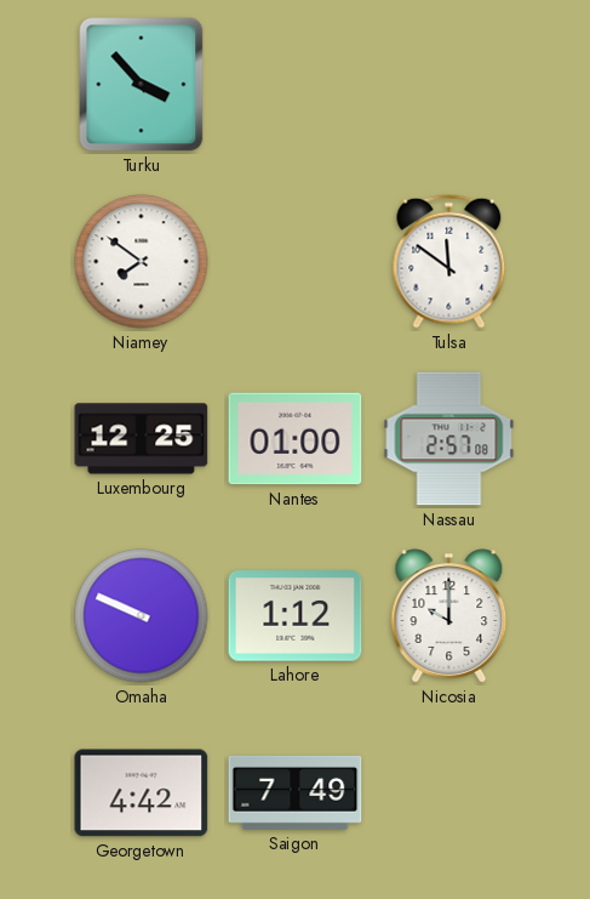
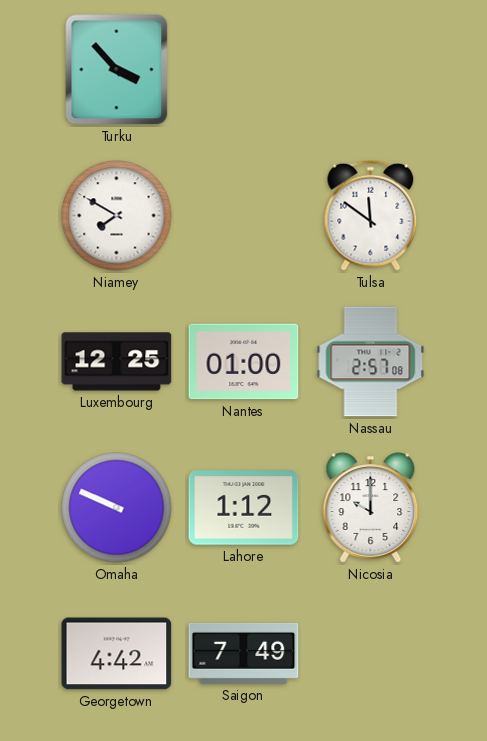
Niamey: 7:51 -> 7:50
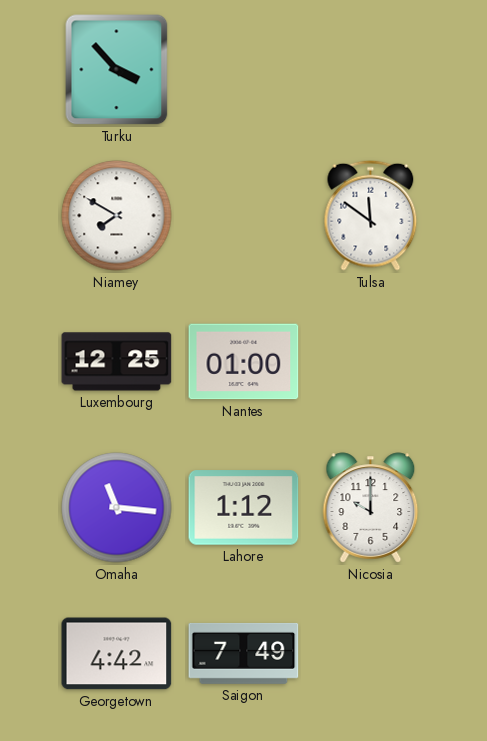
Nassau: 2:57 -> none
Omaha: 9:49 -> 11:16
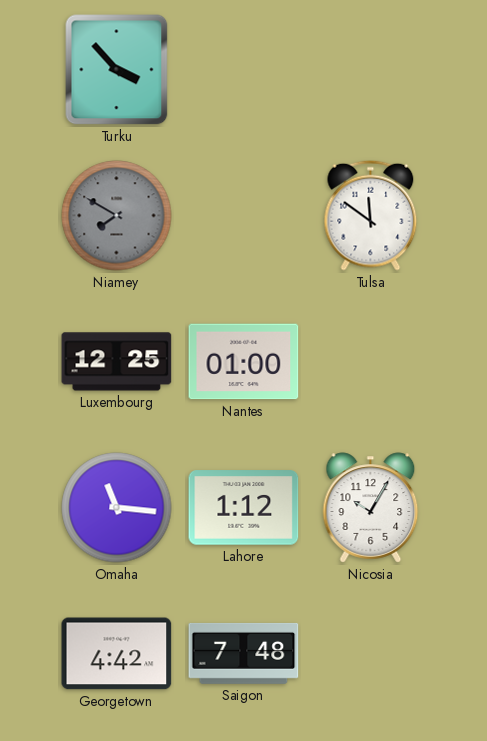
Niamey dial: white -> grey
Nicosia: 10:00 -> 10:05
Saigon: 7:49 -> 7:48
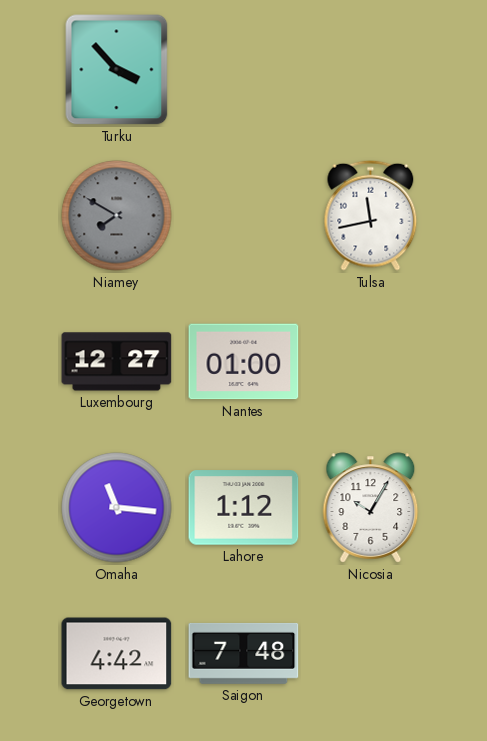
Tulsa: 11:51 -> 11:43
Luxembourg: 12:25 -> 12:27
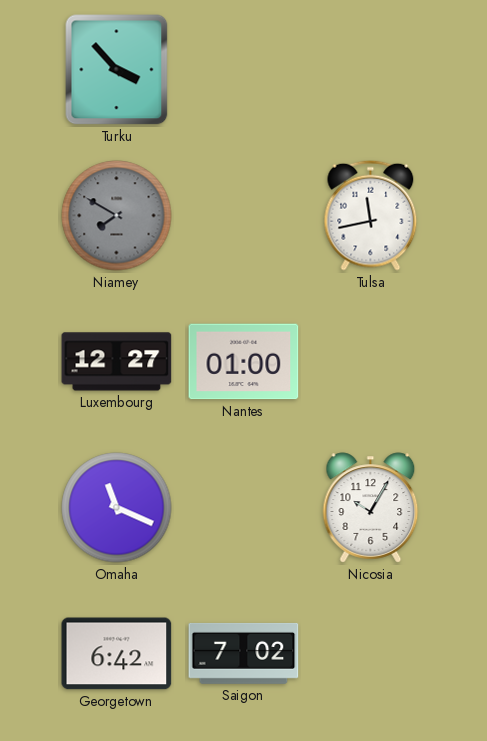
Omaha: 11:16 -> 11:19
Lahore: 1:12 -> none
Georgetown: 4:42 -> 6:42
Saigon: 7:48 -> 7:02
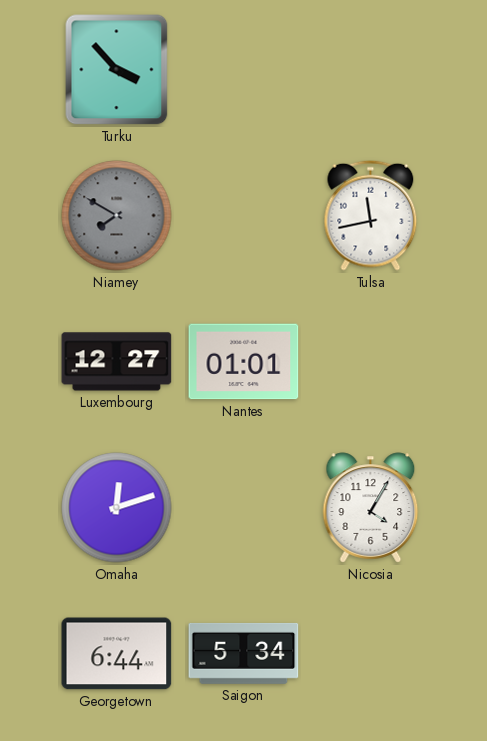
Nantes: 01:00 -> 01:01
Omaha: 11:19 -> 12:12
Nicosia: 10:05 -> 4:05
Georgetown: 6:42 -> 6:44
Saigon: 7:02 -> 5:34
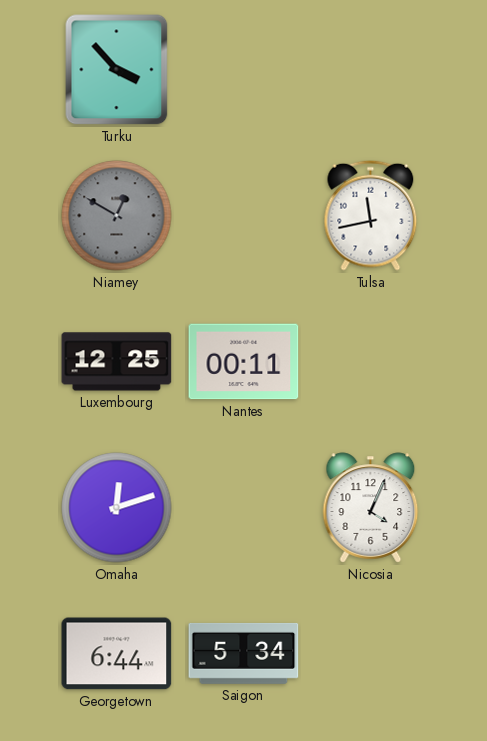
Niamey: 7:50 -> 12:50
Luxembourg: 12:27 -> 12:25
Nantes: 01:01 -> 00:11
Nicosia: 4:05 -> 4:04
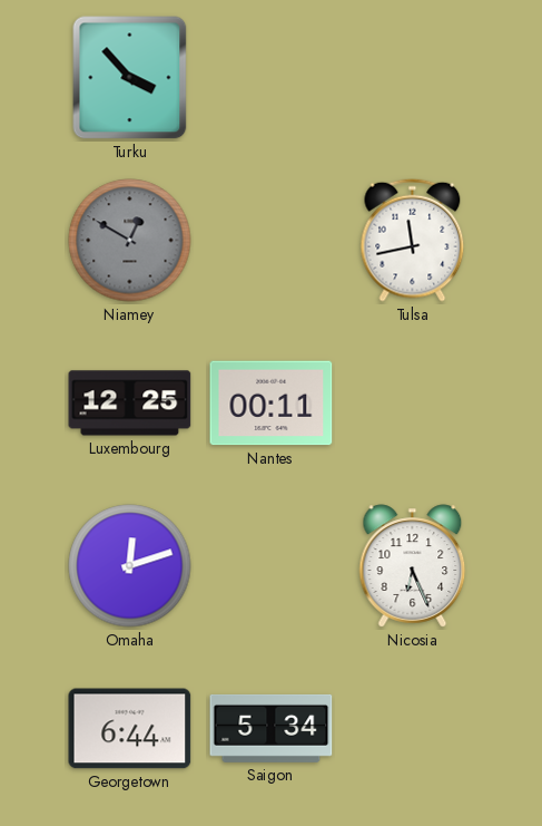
Nicosia: 4:04 -> 6:26
